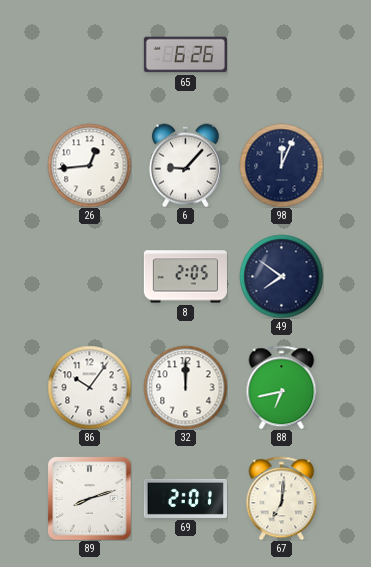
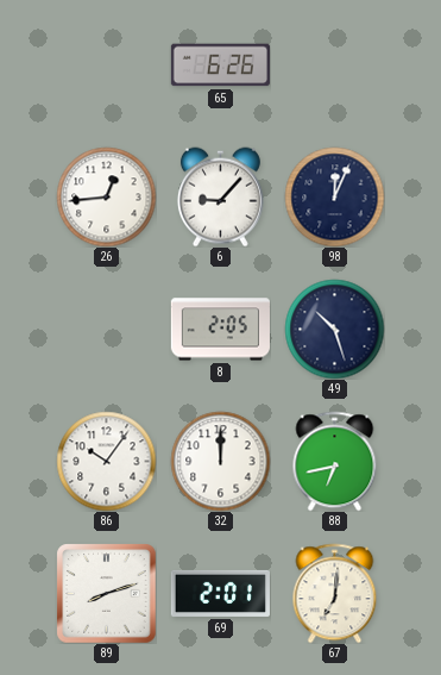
49: 7:51 -> 10:27
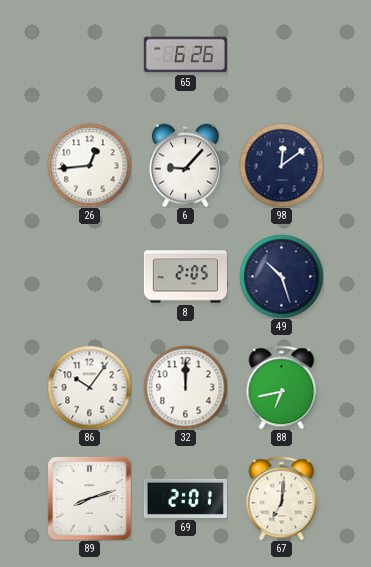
98: 12:04 -> 12:09
